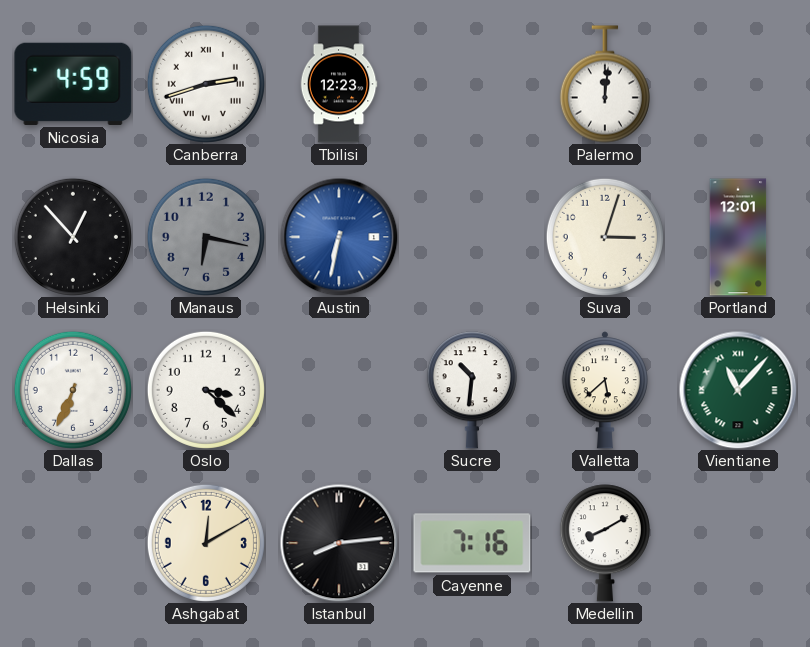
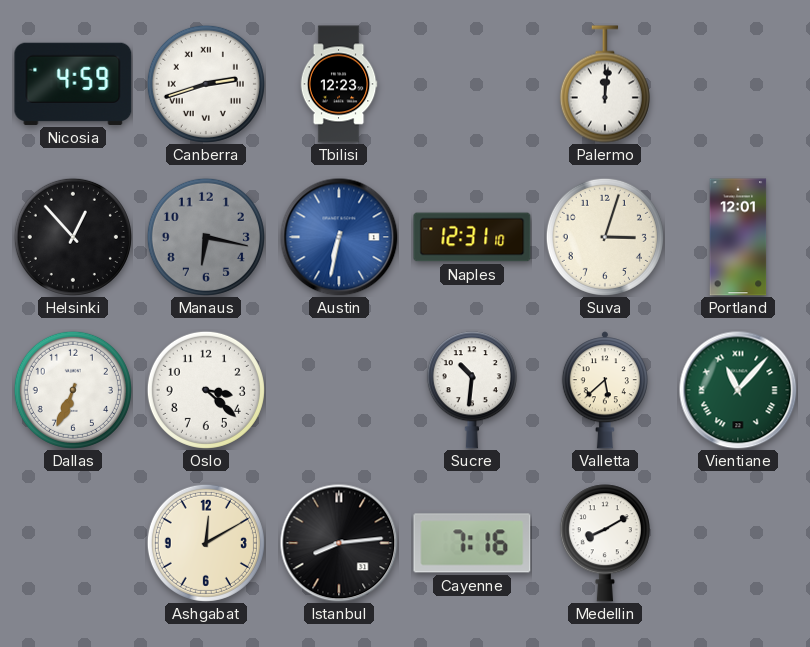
Naples: none -> 12:31
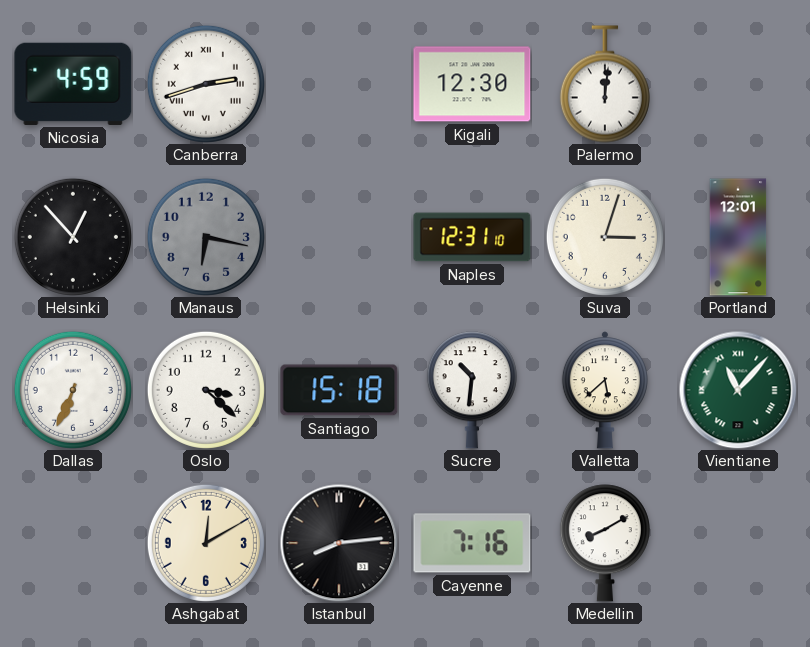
Tbilisi: 12:23 -> none
Kigali: none -> 12:30
Austin: 6:32 -> none
Santiago: none -> 15:18
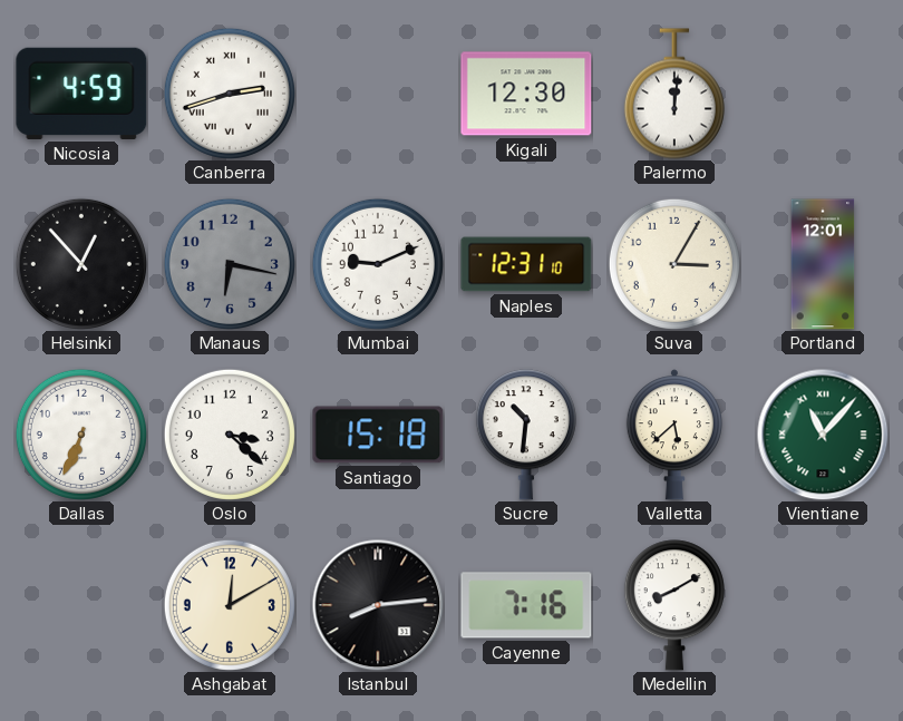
Mumbai: none -> 9:11
Suva: 3:03 -> 3:05
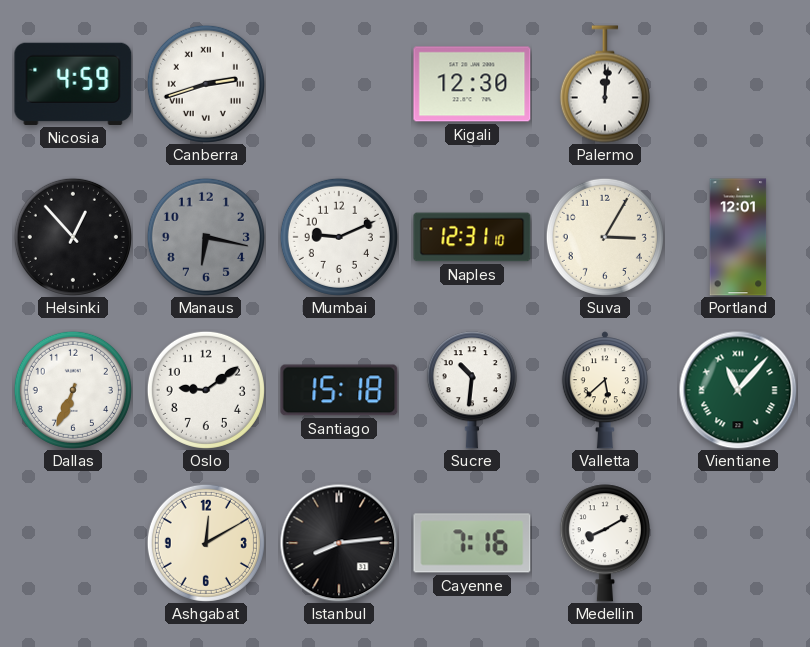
Oslo: 3:22 -> 9:09
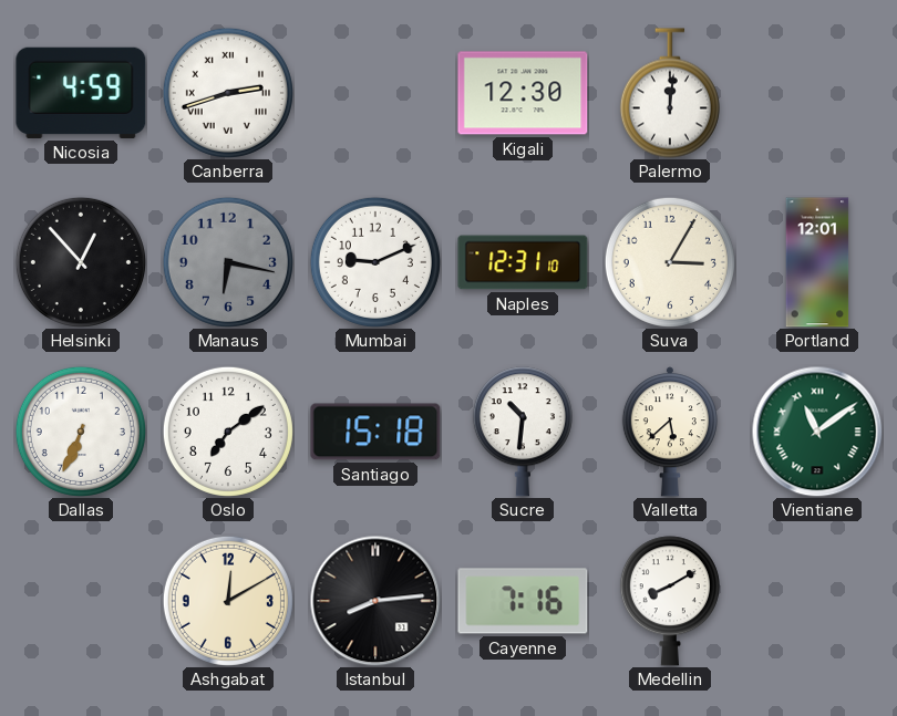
Oslo: 9:09 -> 7:09
Vientiane: 11:07 -> 11:09
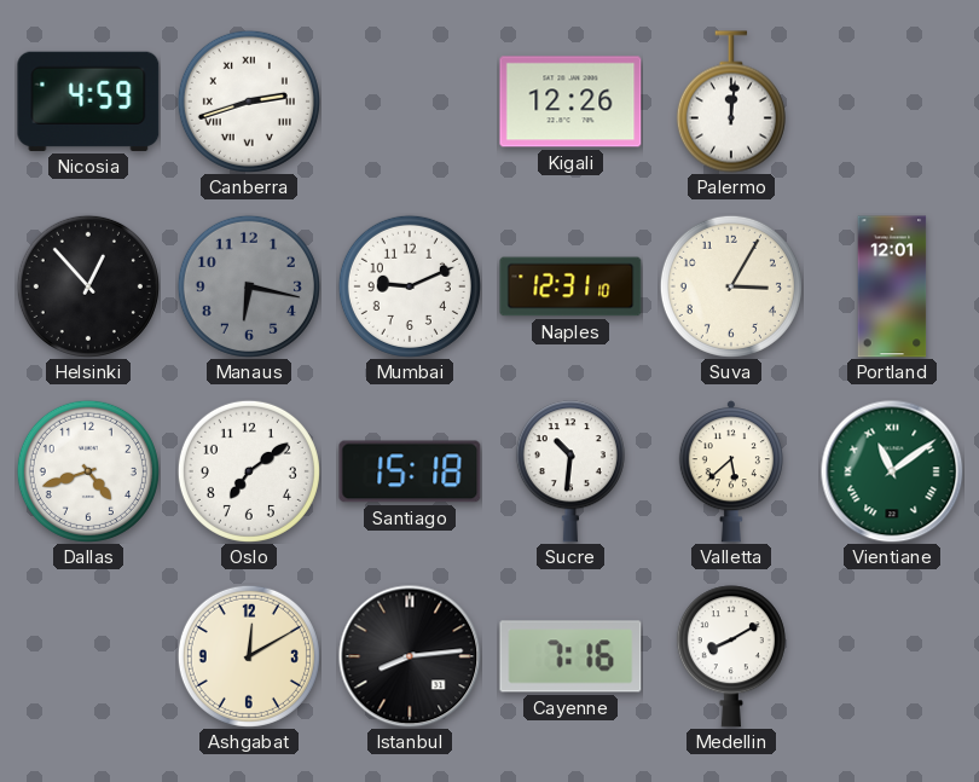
Kigali: 12:30 -> 12:26
Dallas: 6:34 -> 4:42
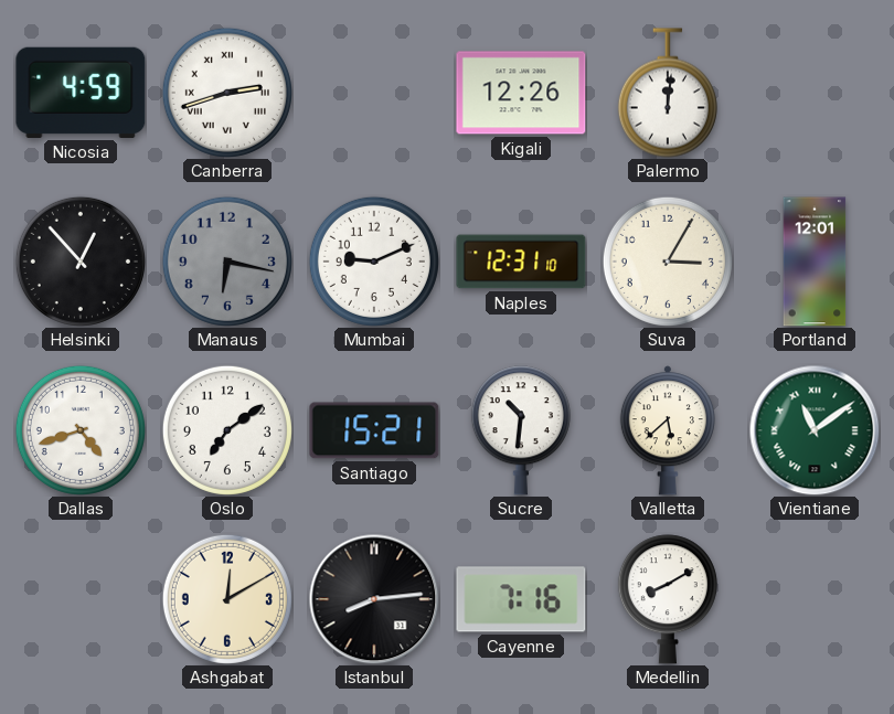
Santiago: 15:18 -> 15:21
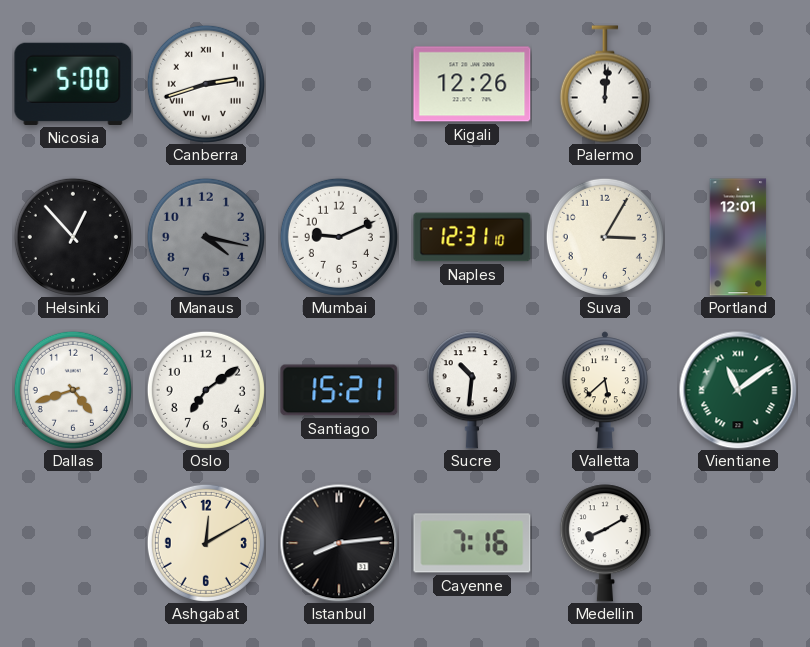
Nicosia: 4:59 -> 5:00
Manaus: 6:17 -> 4:17
